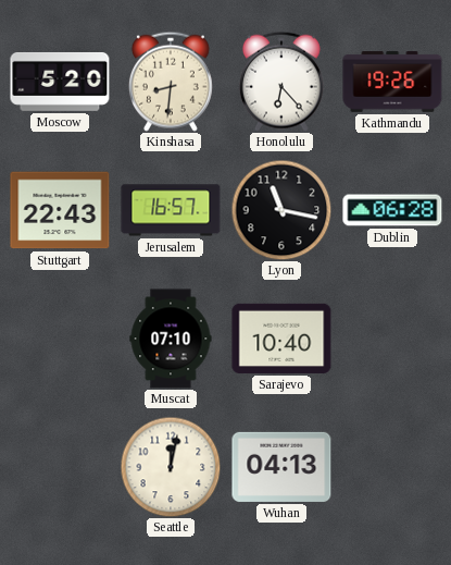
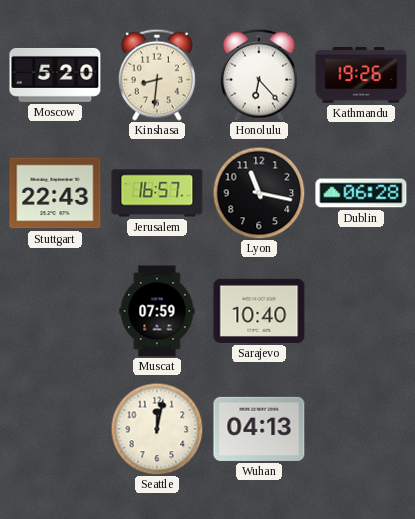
Muscat: 07:10 -> 07:59
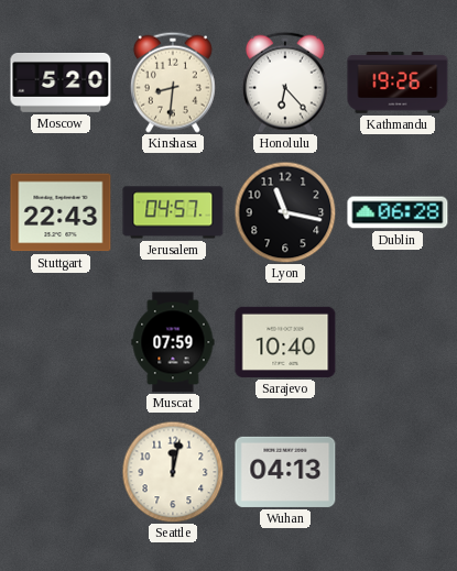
Jerusalem: 16:57 -> 04:57
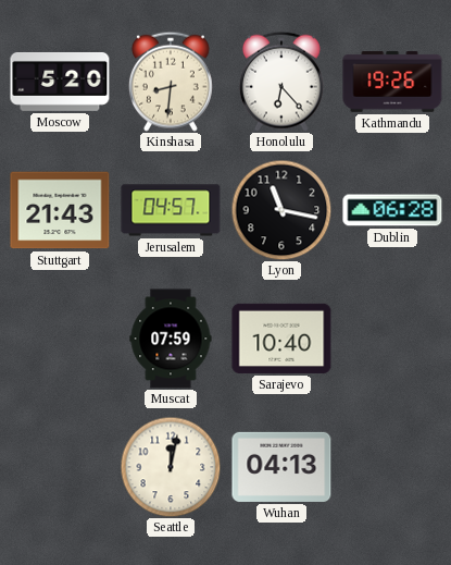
Stuttgart: 22:43 -> 21:43
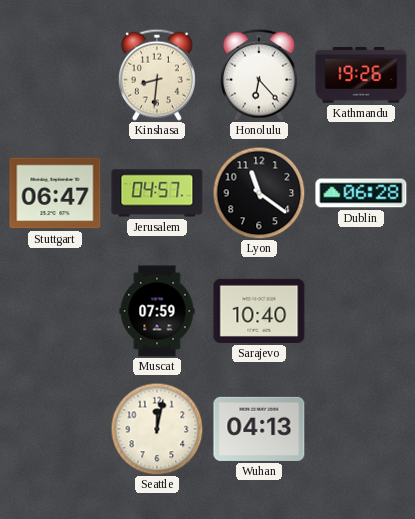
Moscow: 5:20 -> none
Stuttgart: 21:43 -> 06:47
Lyon: 11:17 -> 11:21
